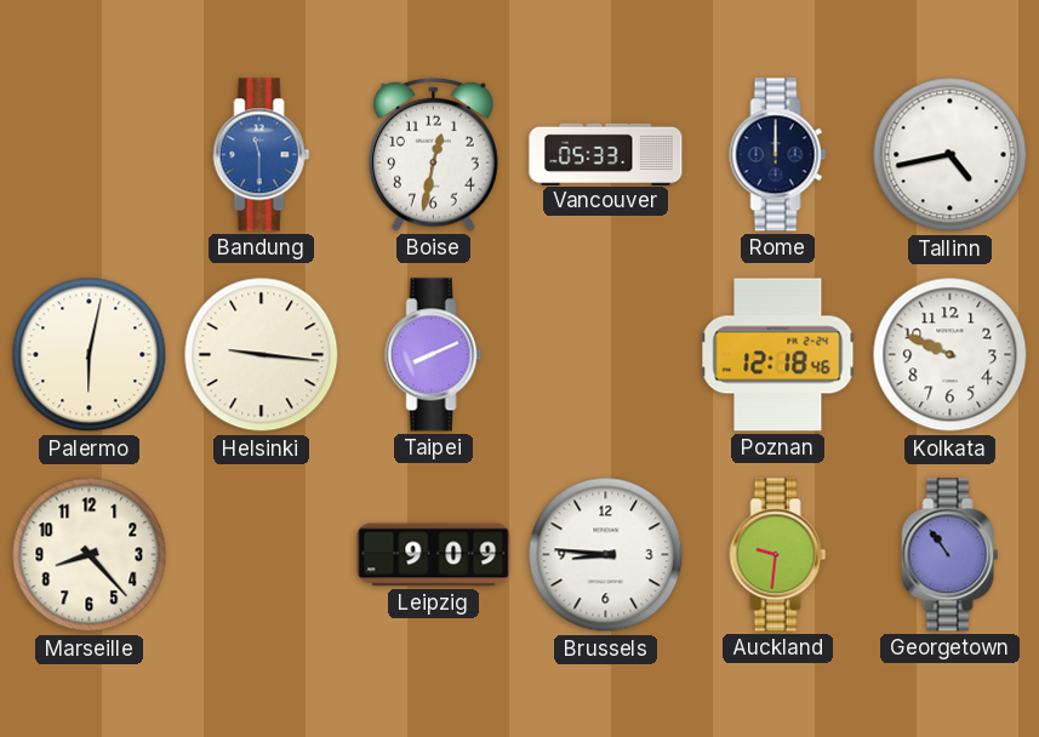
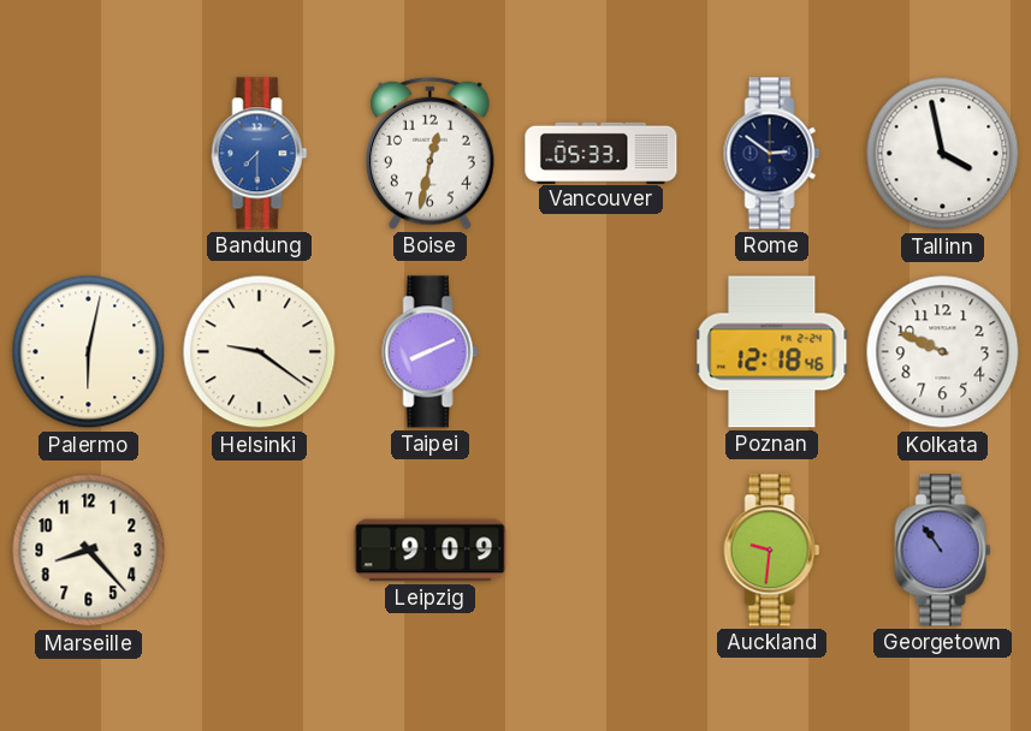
Bandung: 11:30 -> 7:30
Rome: 12:00 -> 2:51
Tallinn: 4:43 -> 3:58
Helsinki: 9:16 -> 9:21
Brussels: 8:46 -> none
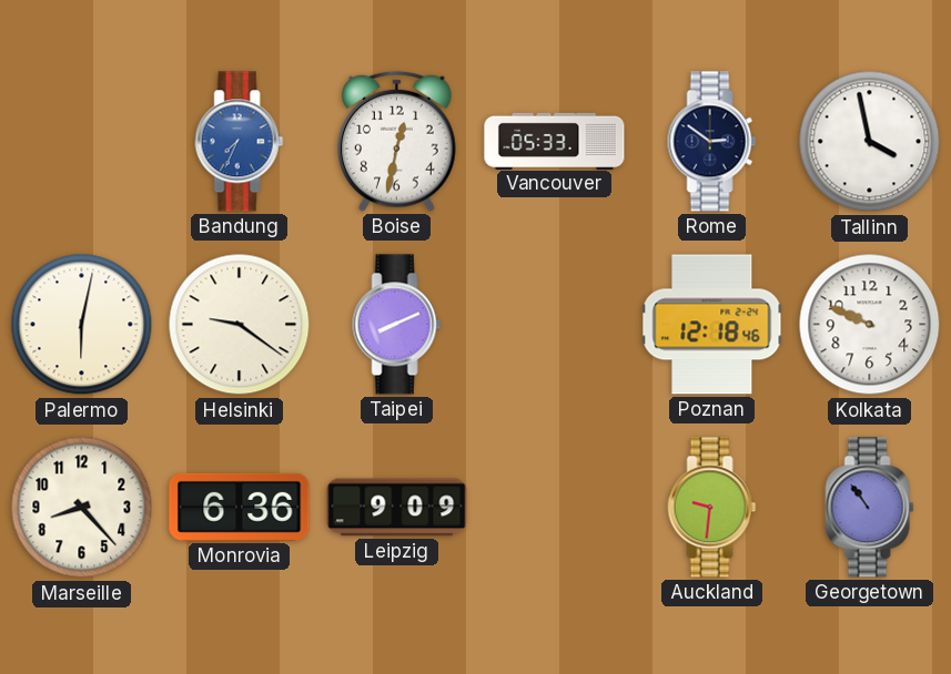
Bandung: 7:30 -> 7:34
Monrovia: none -> 6:36
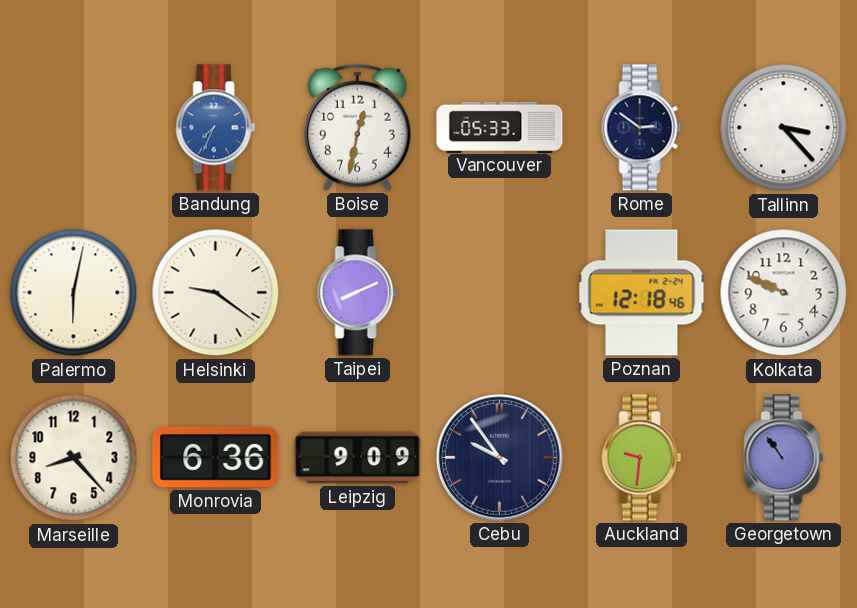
Tallinn: 3:58 -> 3:23
Cebu: none -> 9:54
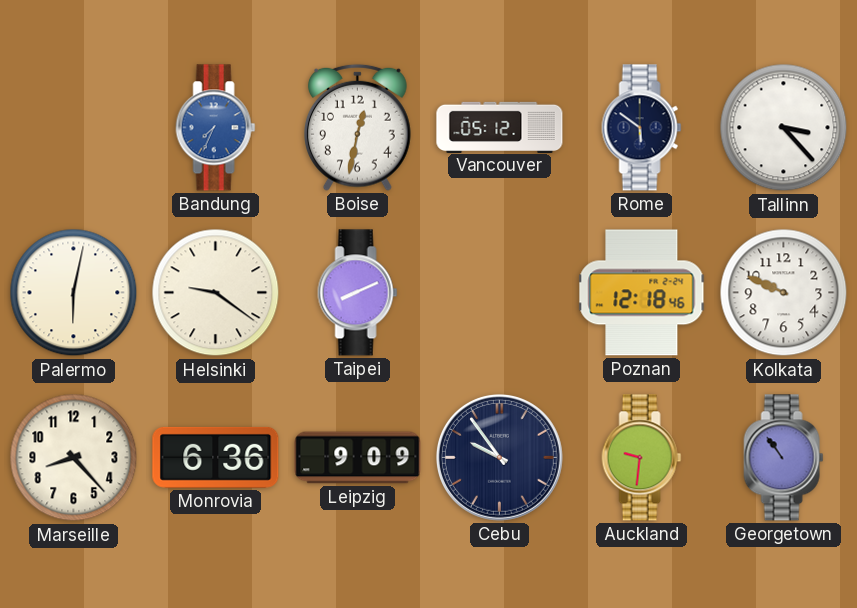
Vancouver: 05:33 -> 05:12
Rome: 2:51 -> 5:51
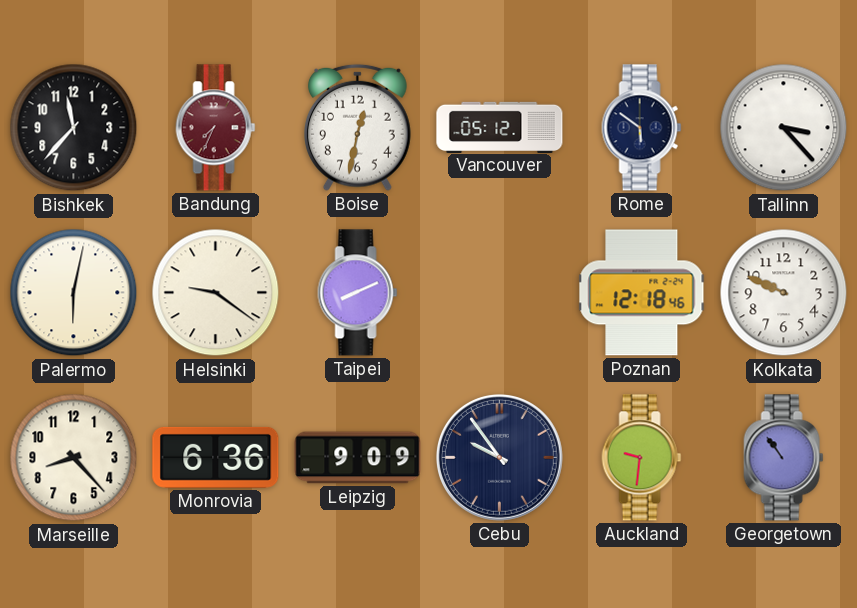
Bishkek: none -> 11:37
Bandung dial: blue -> burgundy
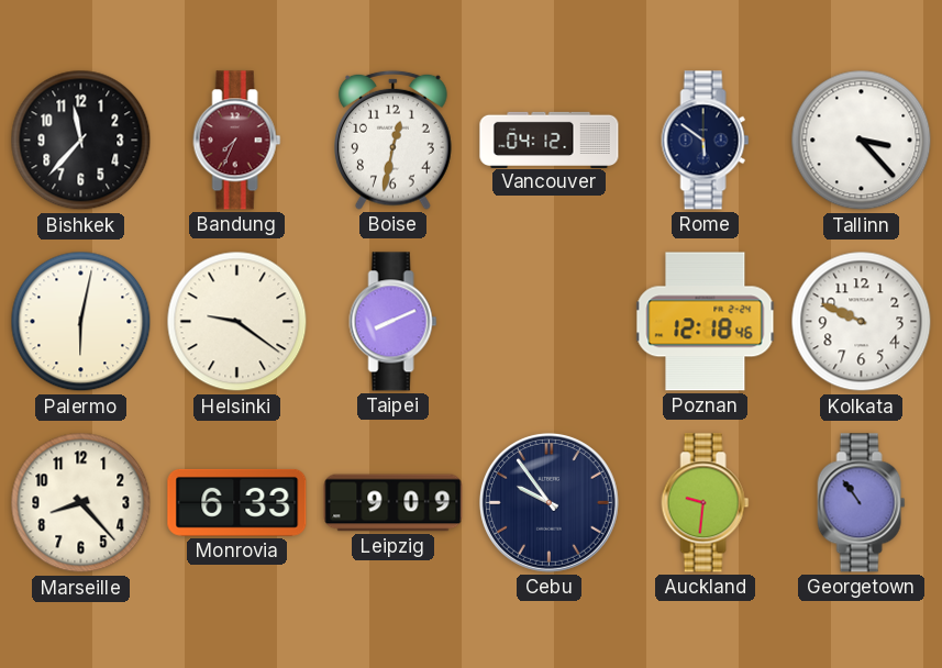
Vancouver: 05:12 -> 04:12
Monrovia: 6:36 -> 6:33
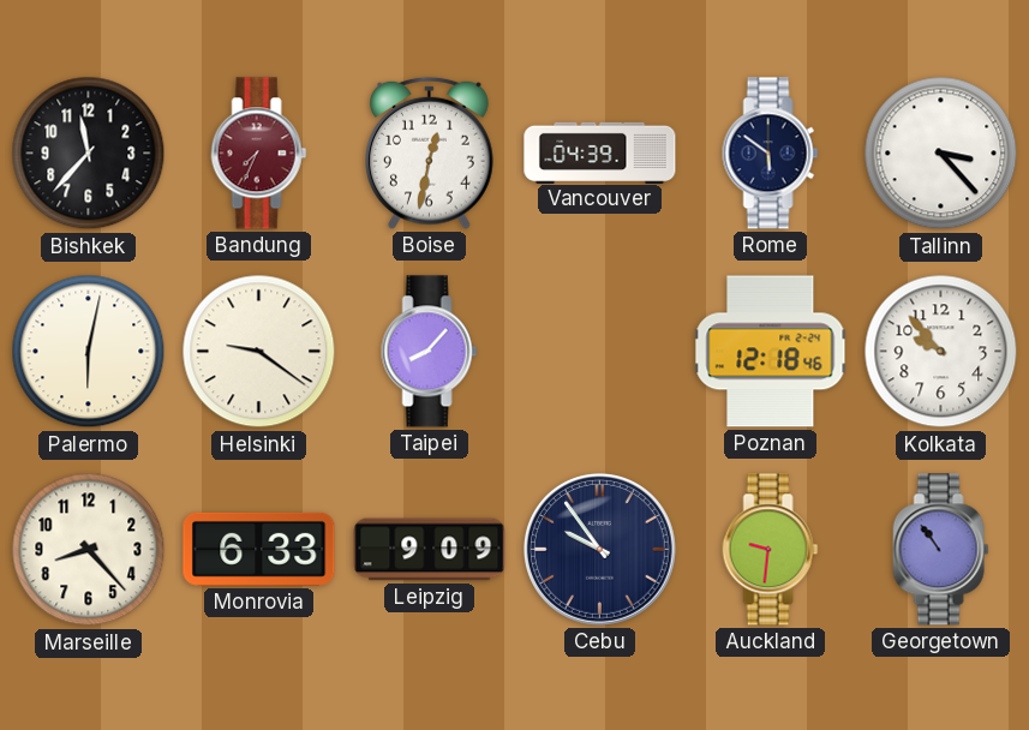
Vancouver: 04:12 -> 04:39
Taipei: 8:11 -> 8:07
Kolkata: 9:49 -> 9:53
